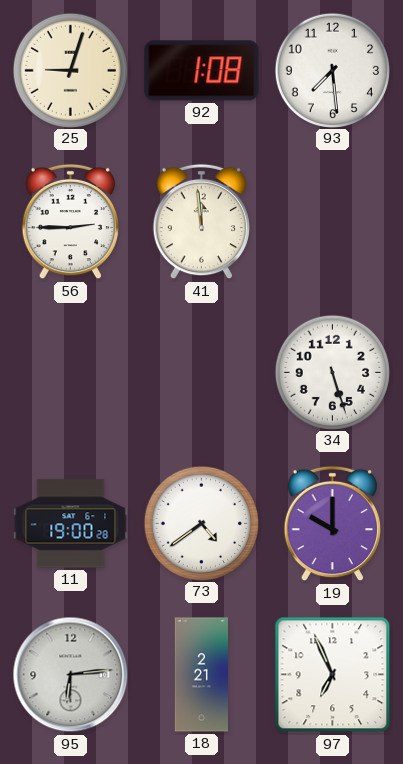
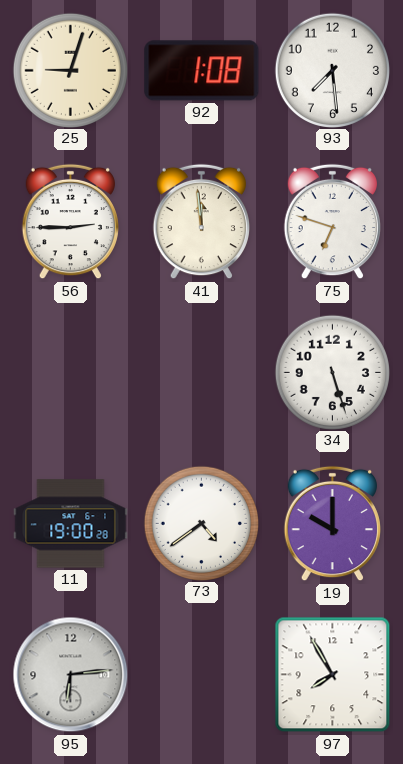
75: none -> 6:48
18: 2:21 -> none
97: 6:56 -> 7:55
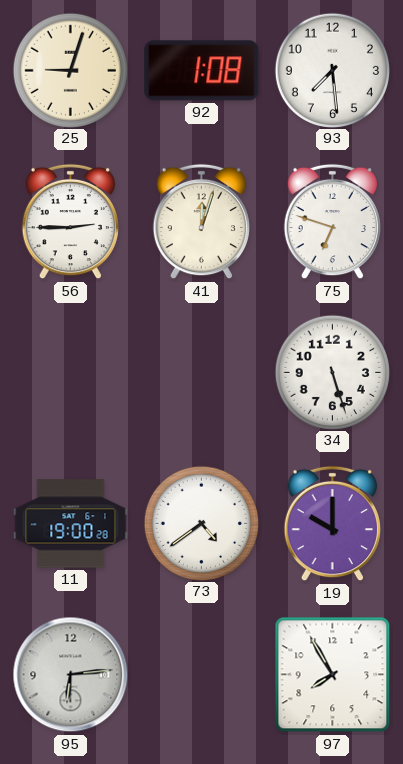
41: 11:59 -> 12:03
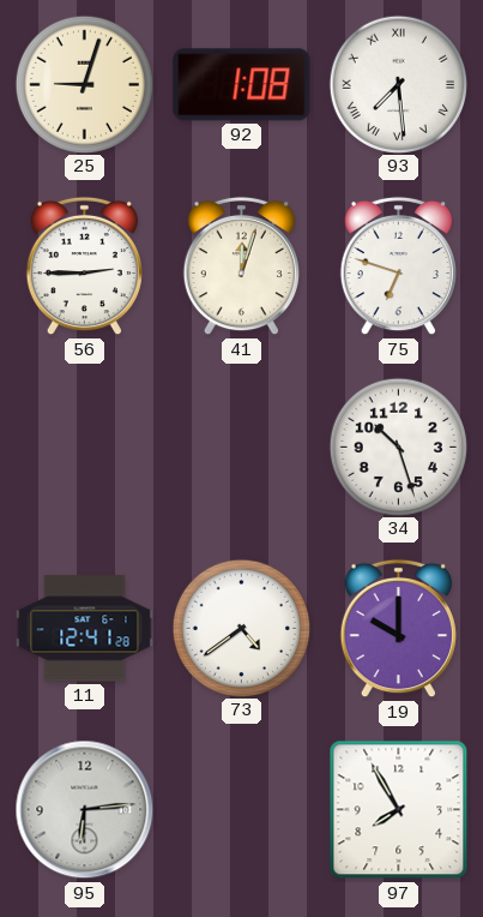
93 numerals: Arabic -> Roman
34: 5:27 -> 10:27
11: 19:00 -> 12:41
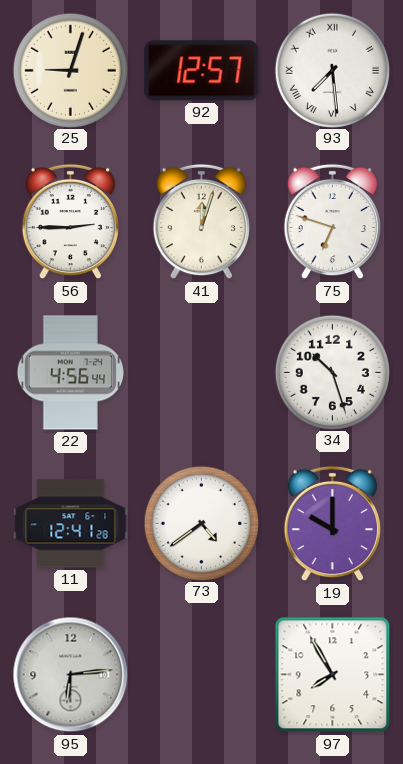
92: 1:08 -> 12:57
22: none -> 4:56
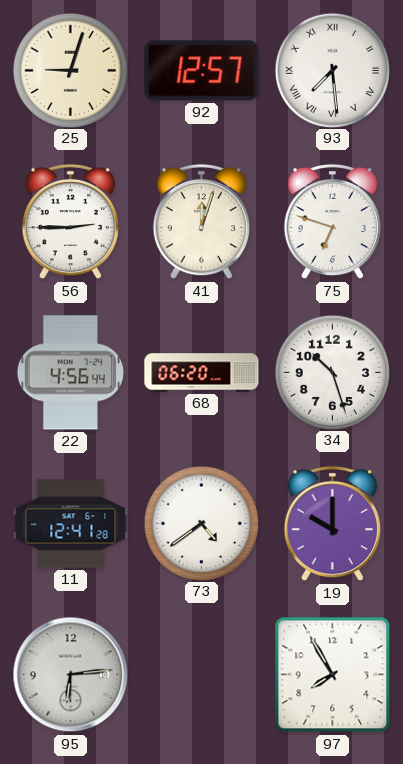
68: none -> 06:20
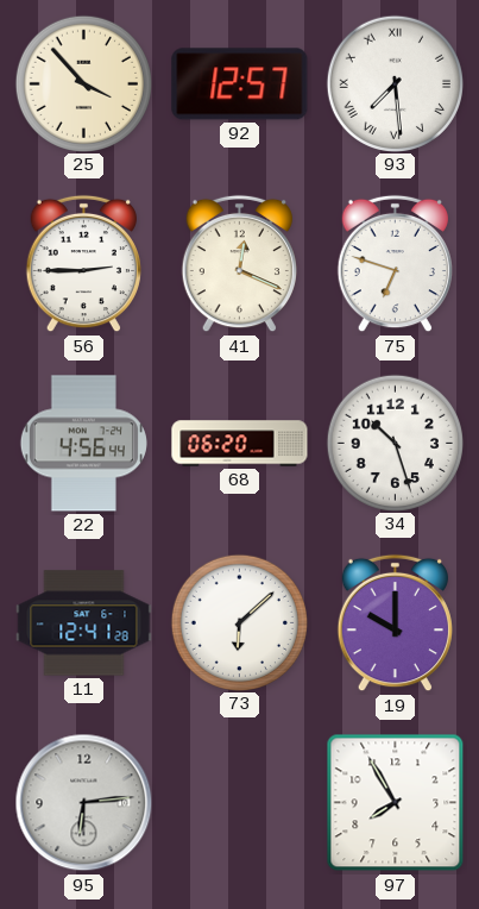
25: 9:03 -> 3:53
41: 12:03 -> 12:19
73: 4:39 -> 6:08
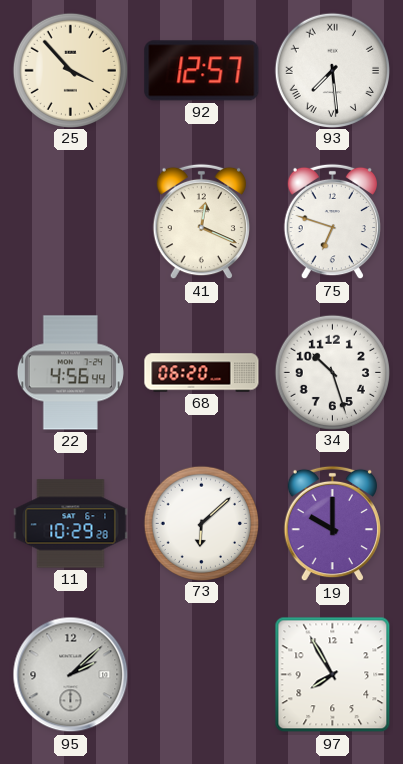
56: 2:45 -> none
11: 12:41 -> 10:29
95: 6:14 -> 2:08
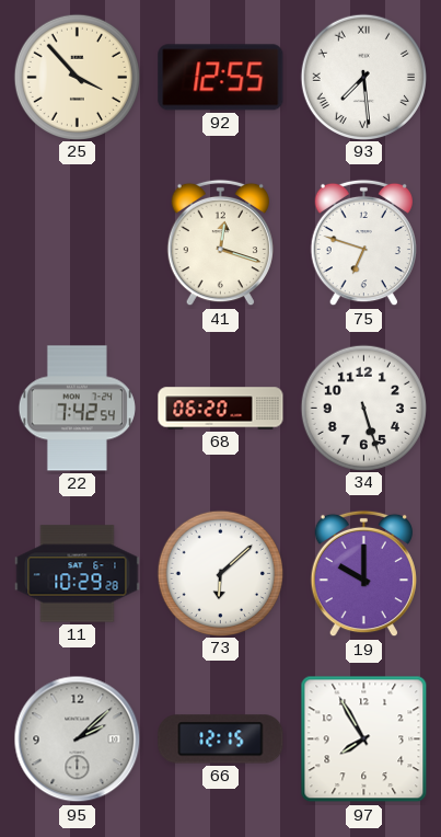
92: 12:57 -> 12:55
41: 12:19 -> 12:18
22: 4:56 -> 7:42
34: 10:27 -> 5:27
66: none -> 12:15
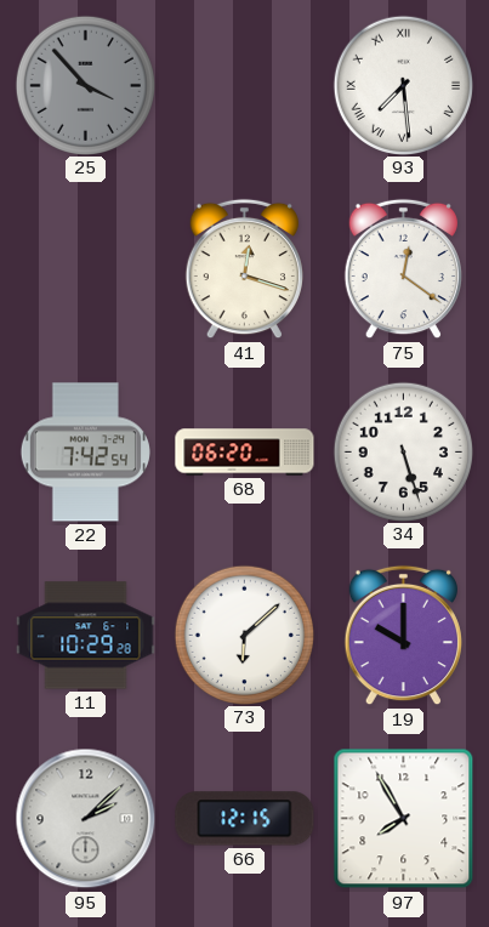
25 dial: cream -> grey
92: 12:55 -> none
75: 6:48 -> 12:21
